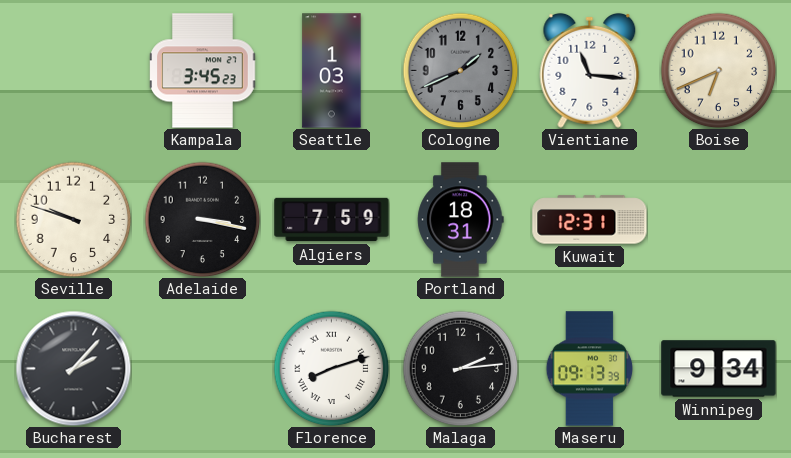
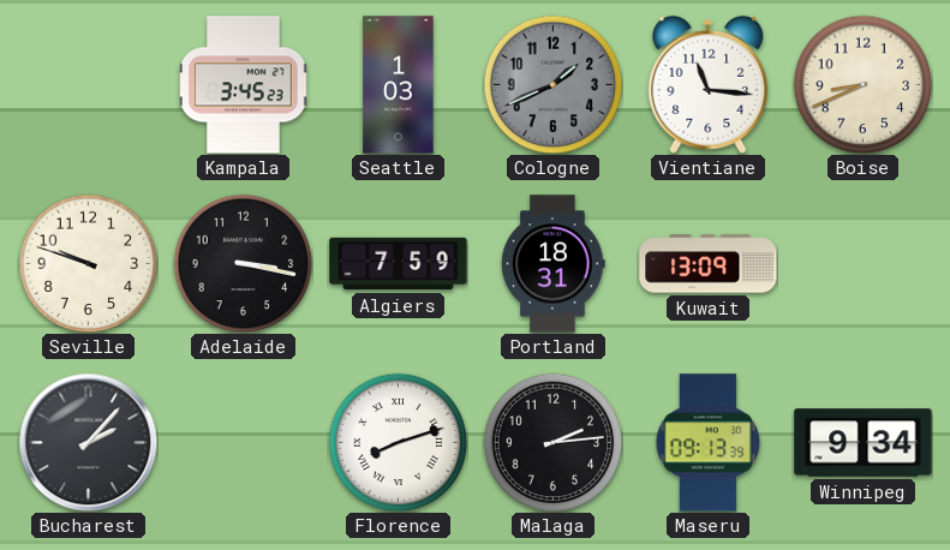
Boise: 6:41 -> 8:41
Kuwait: 12:31 -> 13:09
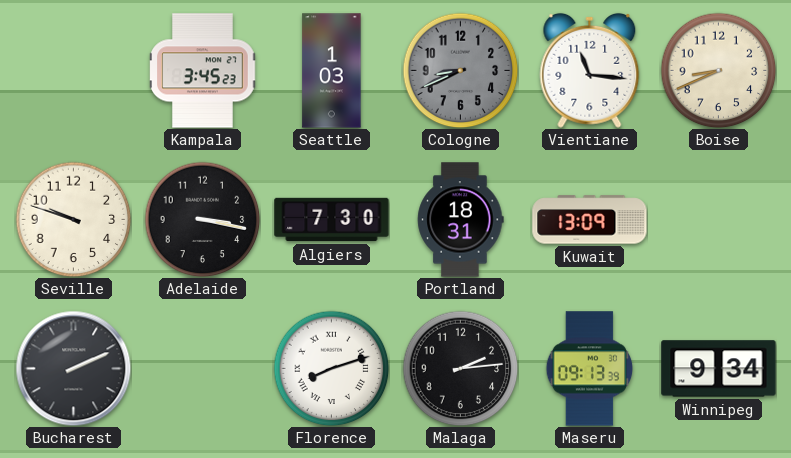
Cologne: 1:41 -> 8:41
Algiers: 7:59 -> 7:30
Bucharest: 2:07 -> 2:11
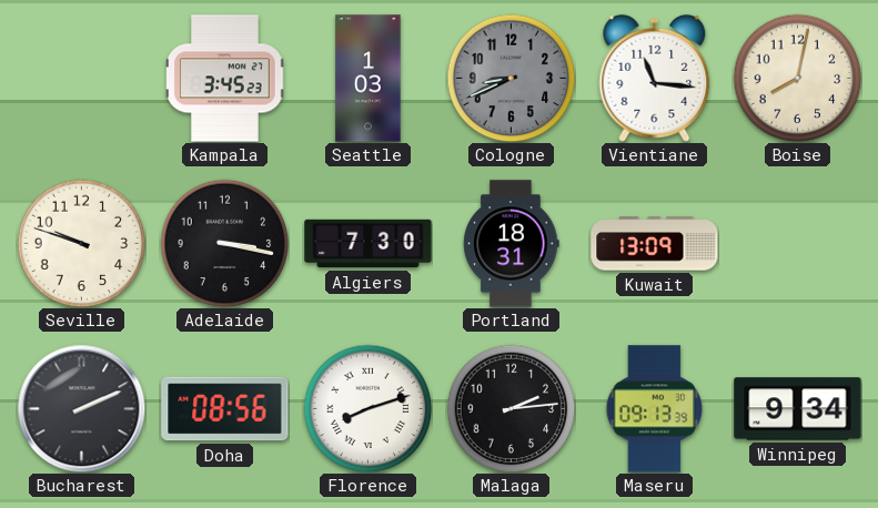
Boise: 8:41 -> 8:02
Doha: none -> 08:56
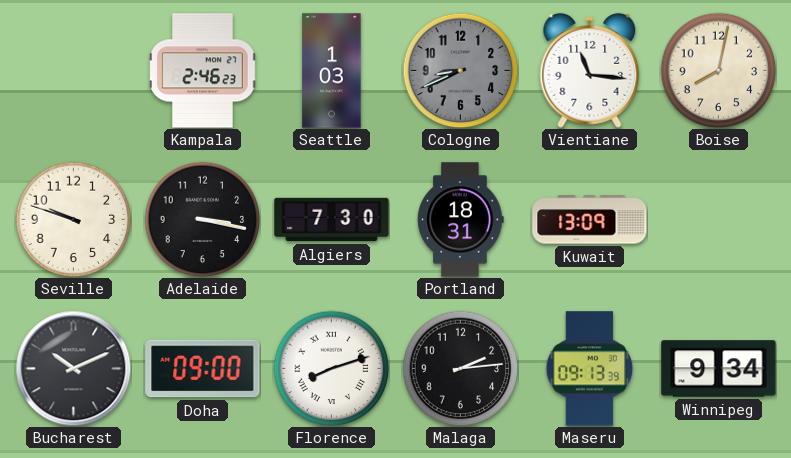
Kampala: 3:45 -> 2:46
Bucharest: 2:11 -> 10:11
Doha: 08:56 -> 09:00
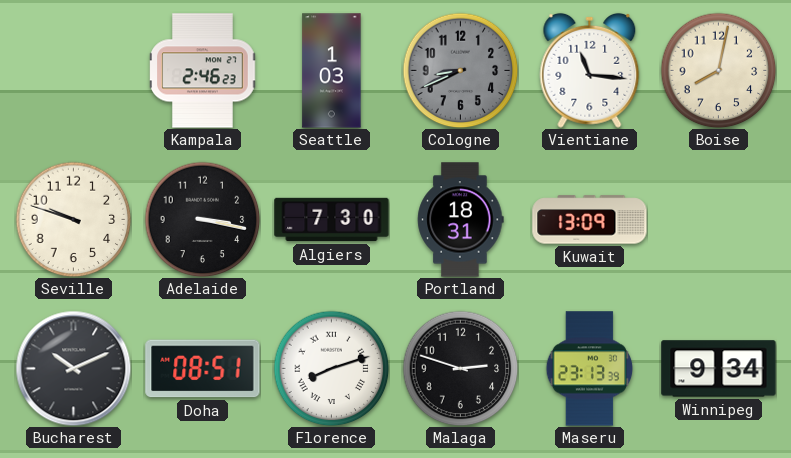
Doha: 09:00 -> 08:51
Malaga: 2:14 -> 2:48
Maseru: 09:13 -> 23:13
